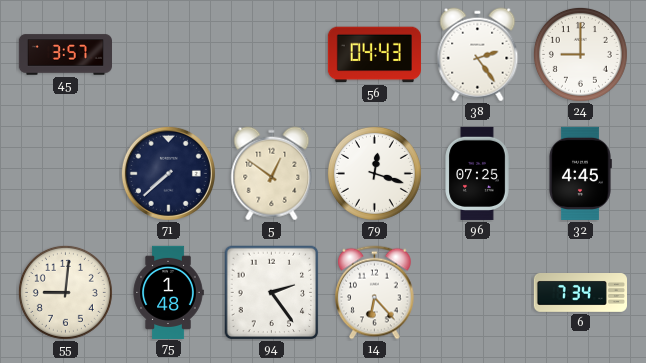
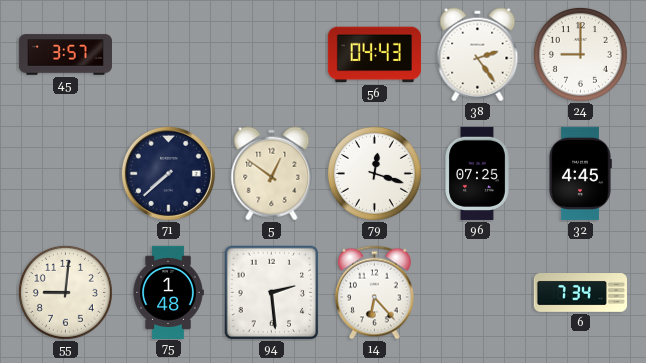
94: 2:24 -> 2:29
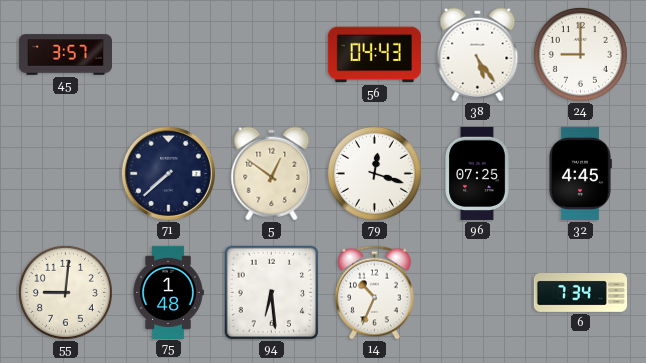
38: 2:24 -> 5:24
94: 2:29 -> 6:29
14: 6:23 -> 10:34
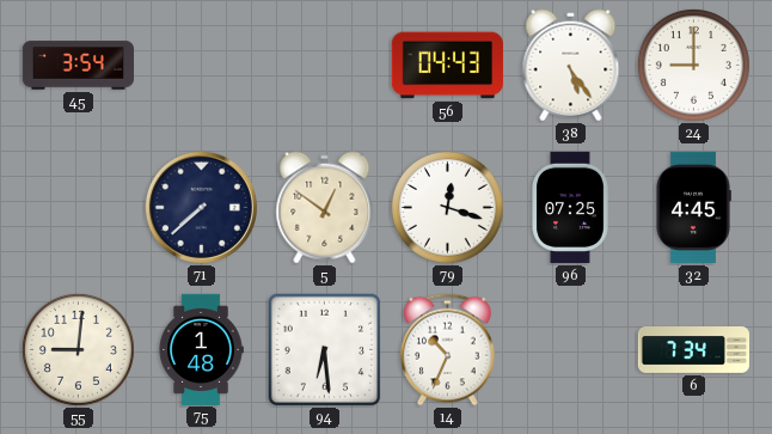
45: 3:57 -> 3:54
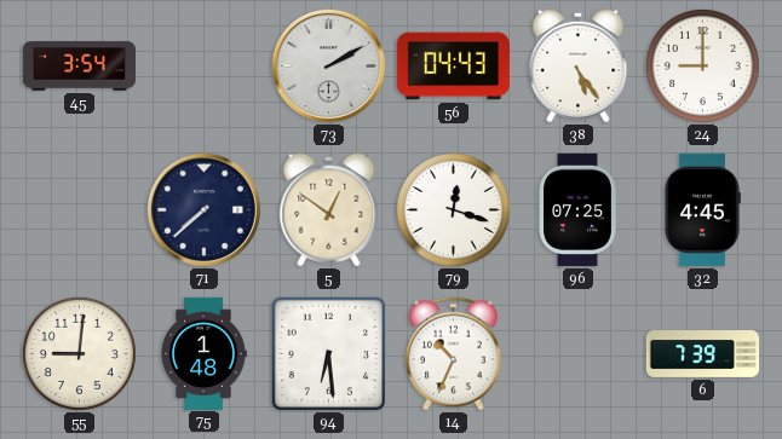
73: none -> 2:10
6: 7:34 -> 7:39
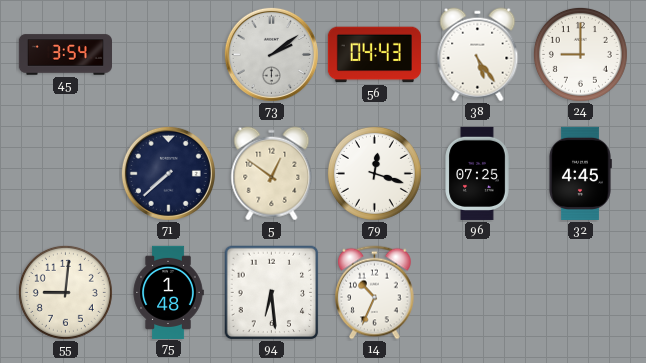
73: 2:10 -> 2:09
6: 7:39 -> none
